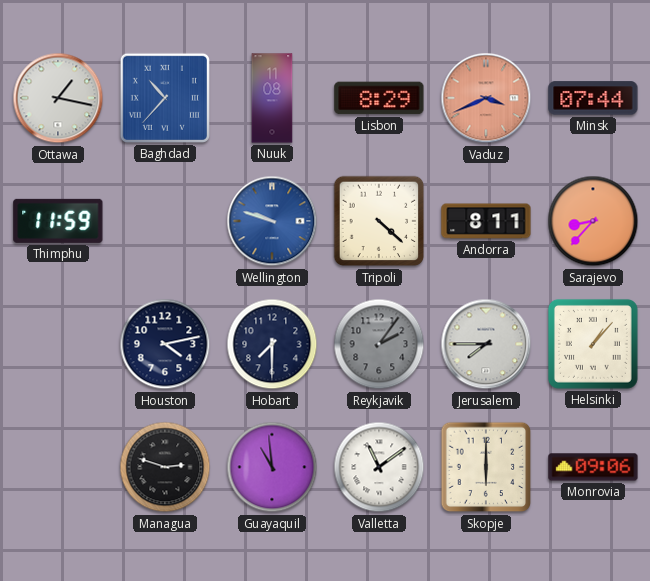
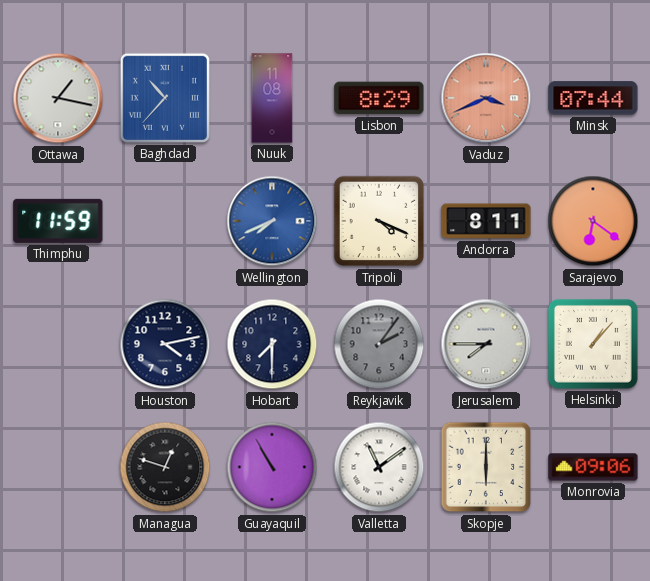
Wellington: 9:48 -> 7:41
Tripoli: 4:22 -> 4:19
Sarajevo: 8:37 -> 6:21
Managua: 2:48 -> 12:48
Guayaquil: 10:59 -> 10:55
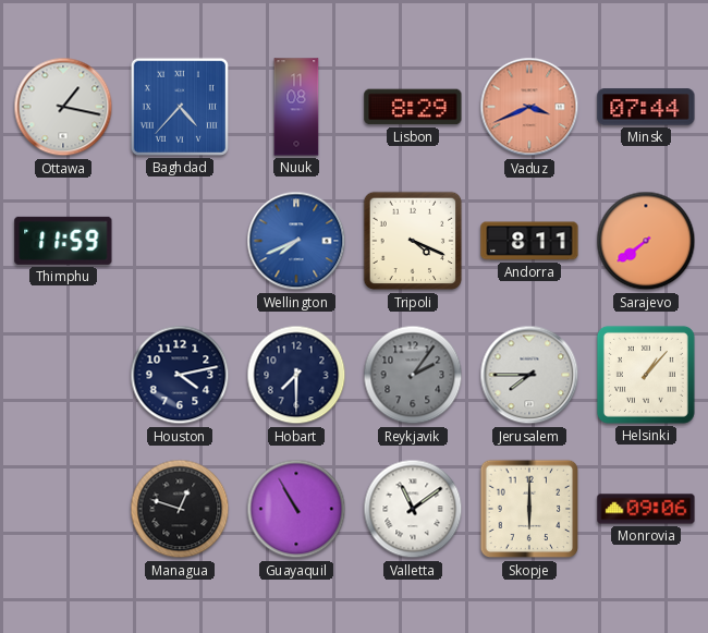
Baghdad: 10:37 -> 4:37
Sarajevo: 6:21 -> 7:39
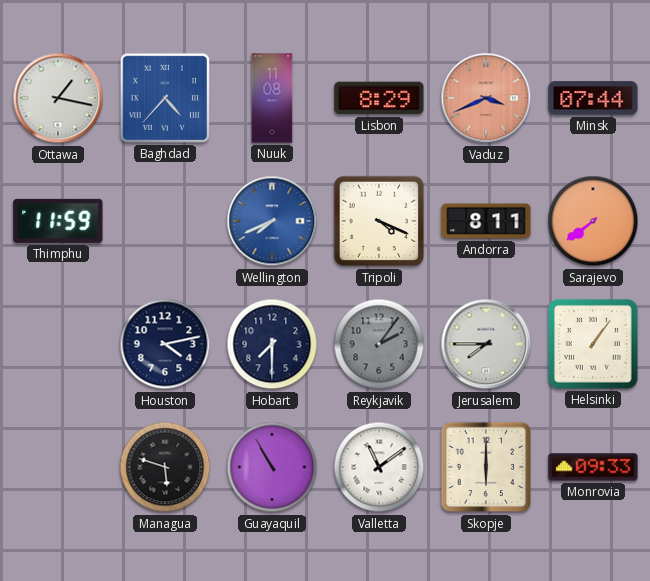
Helsinki: 1:07 -> 1:06
Managua: 12:48 -> 5:48
Monrovia: 09:06 -> 09:33
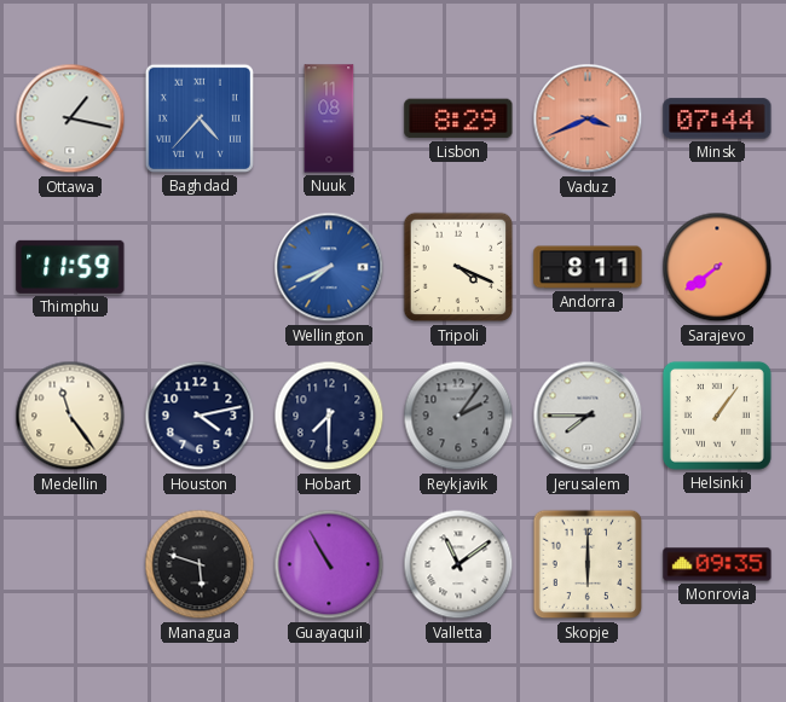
Medellin: none -> 11:24
Monrovia: 09:33 -> 09:35
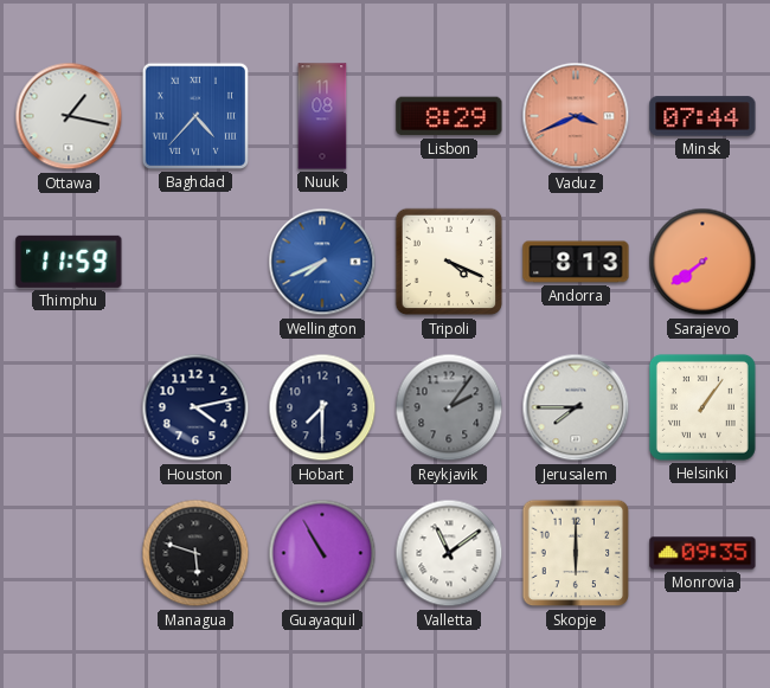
Andorra: 8:11 -> 8:13
Medellin: 11:24 -> none
